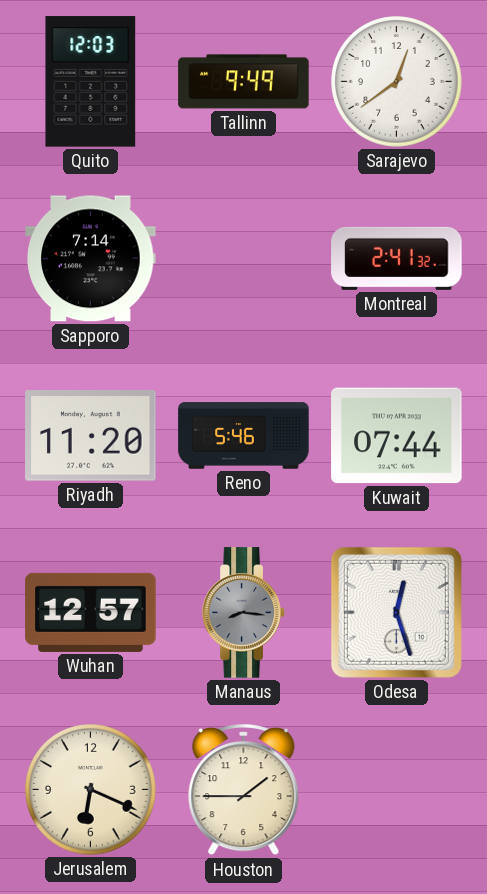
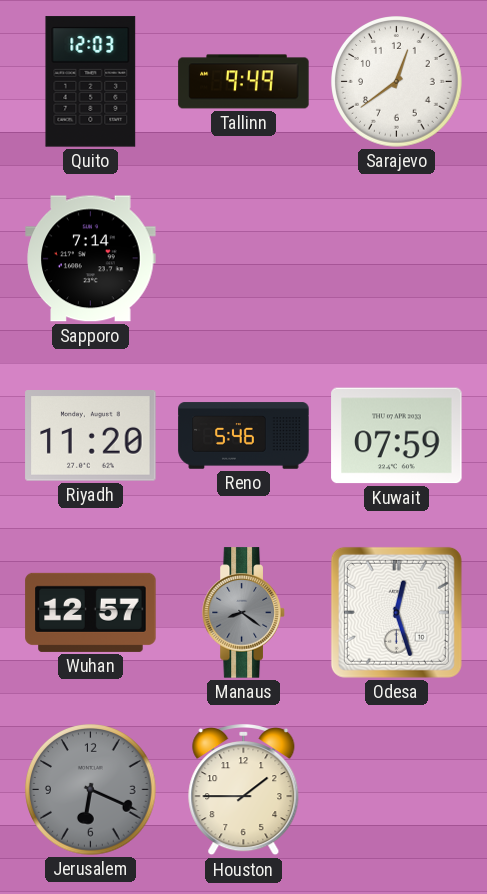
Montreal: 2:41 -> none
Kuwait: 07:44 -> 07:59
Manaus: 8:16 -> 8:21
Jerusalem dial: cream -> grey
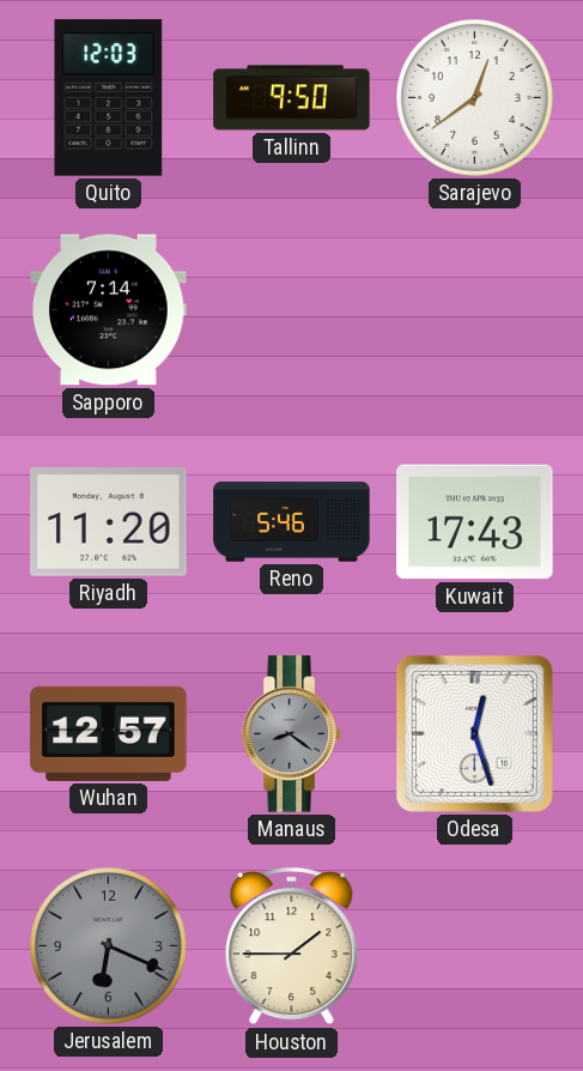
Tallinn: 9:49 -> 9:50
Kuwait: 07:59 -> 17:43
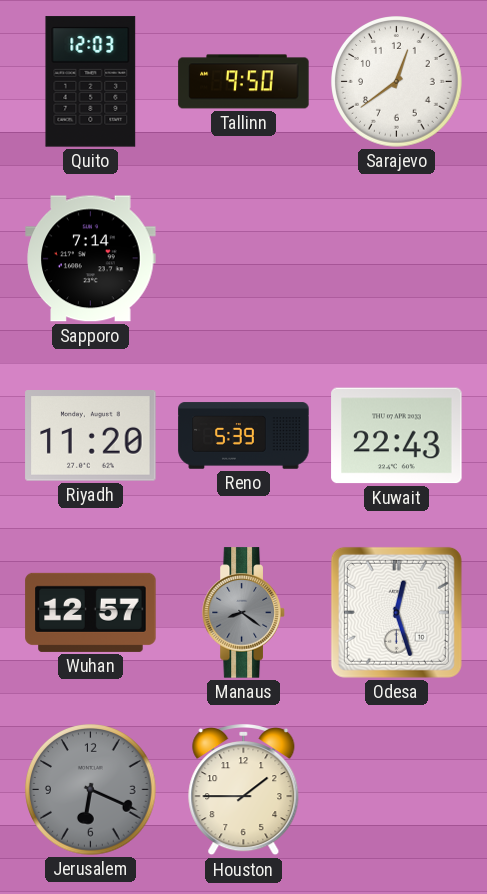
Reno: 5:46 -> 5:39
Kuwait: 17:43 -> 22:43
